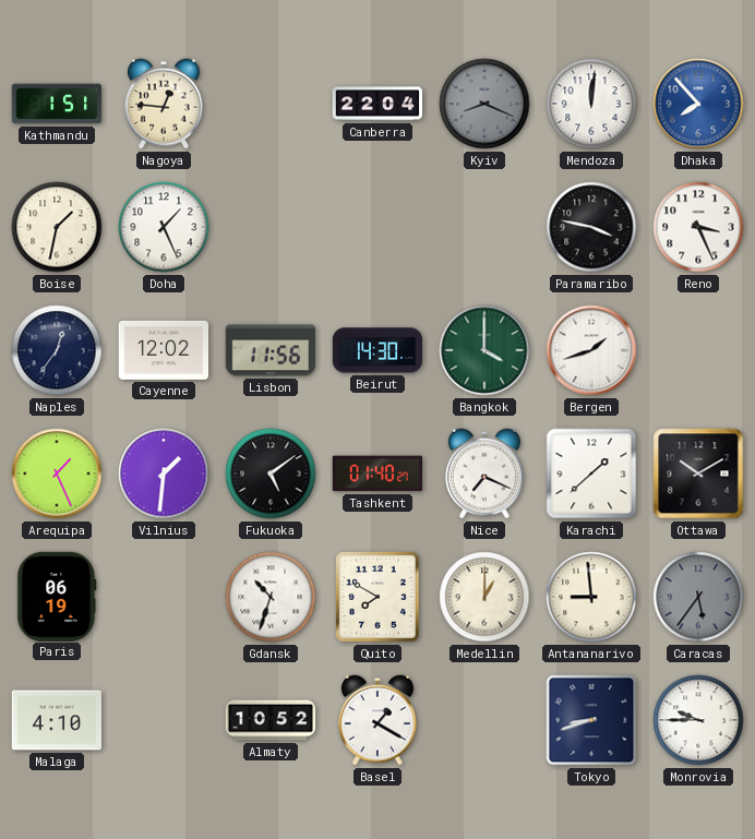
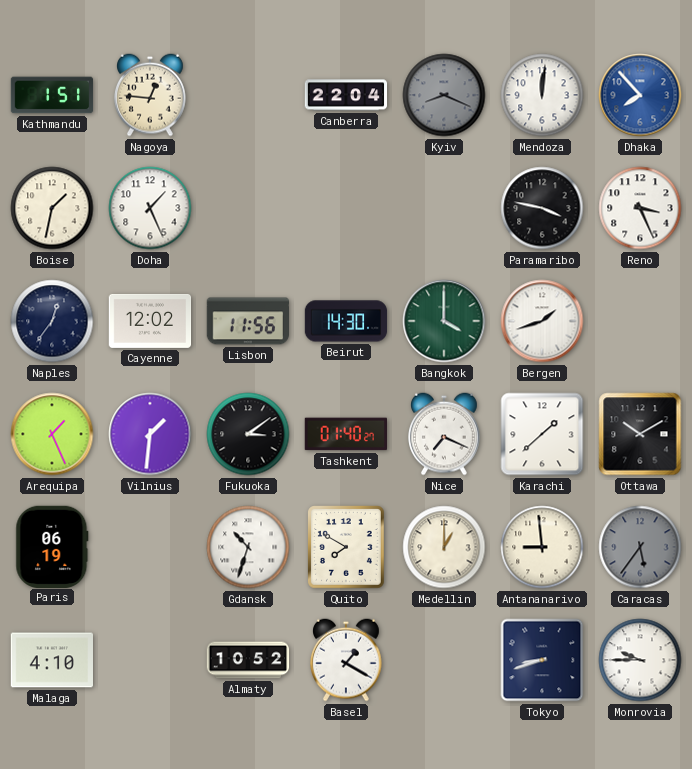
Fukuoka: 5:09 -> 3:09
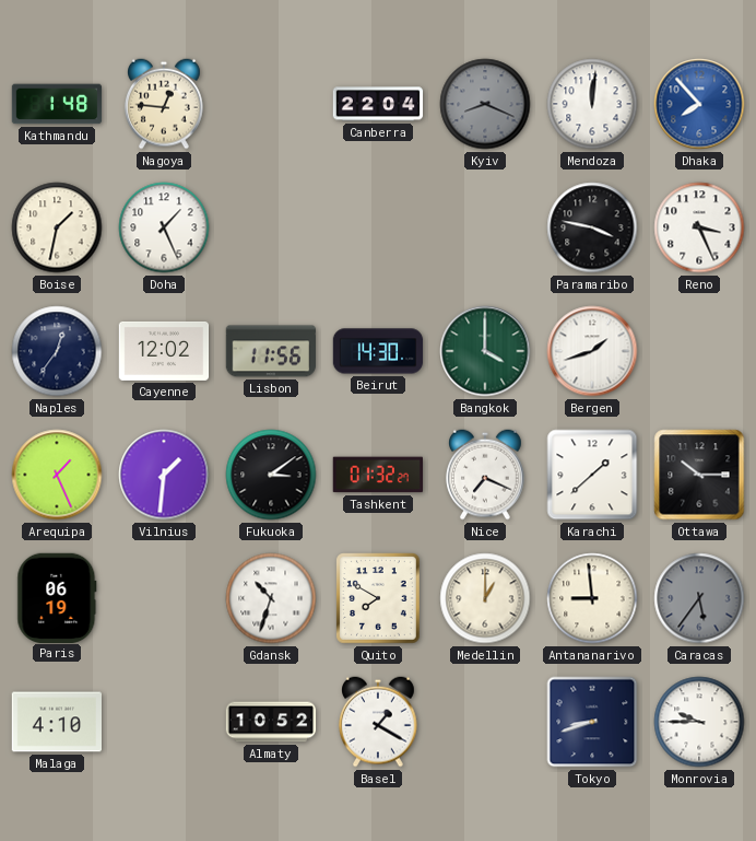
Kathmandu: 1:51 -> 1:48
Tashkent: 01:40 -> 01:32
Ottawa: 10:10 -> 10:15
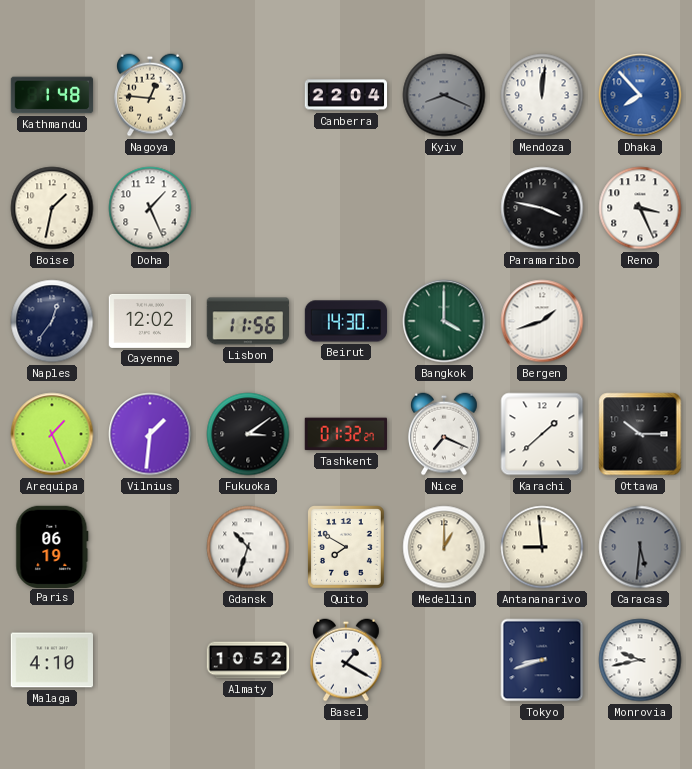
Caracas: 5:36 -> 5:31
Monrovia: 9:45 -> 9:43
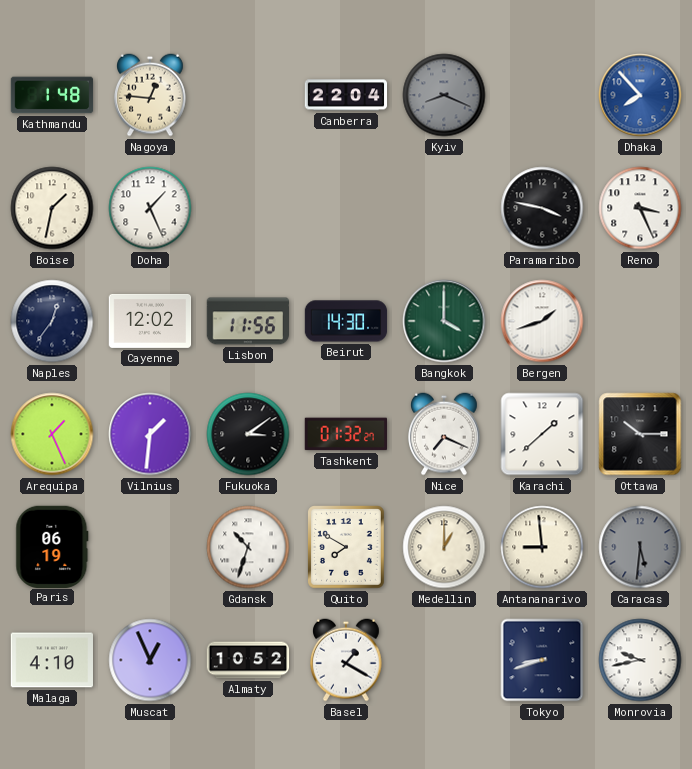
Mendoza: 12:01 -> none
Muscat: none -> 12:56
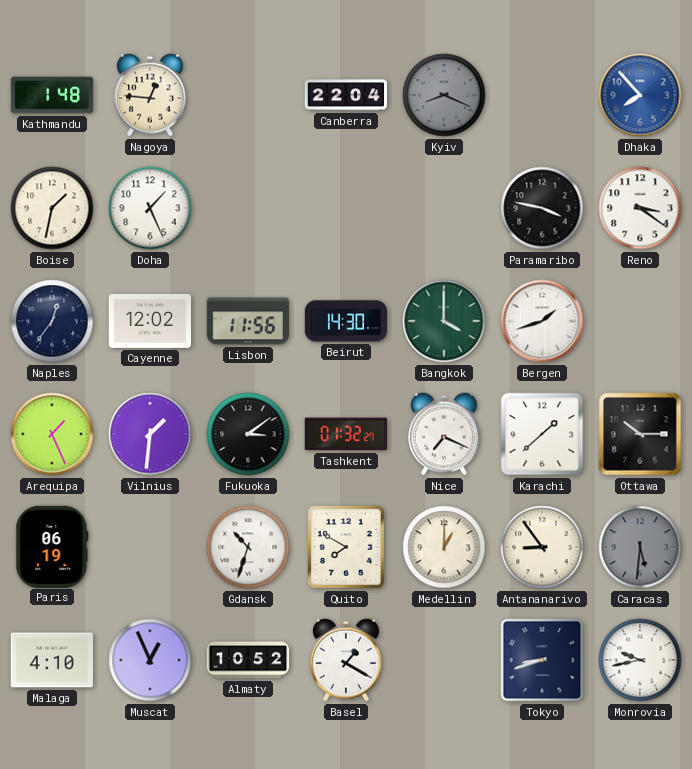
Reno: 3:26 -> 3:21
Antananarivo: 8:59 -> 8:54
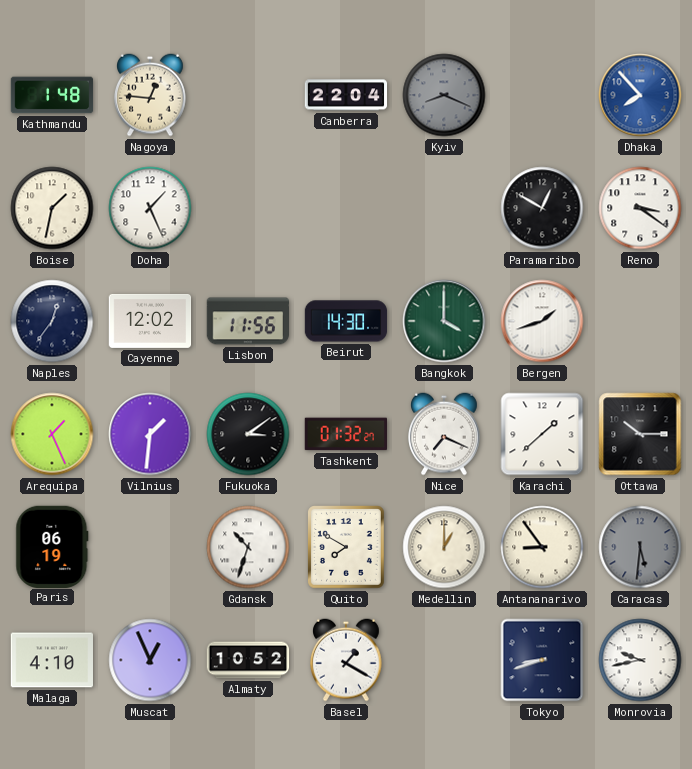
Paramaribo: 3:47 -> 12:50
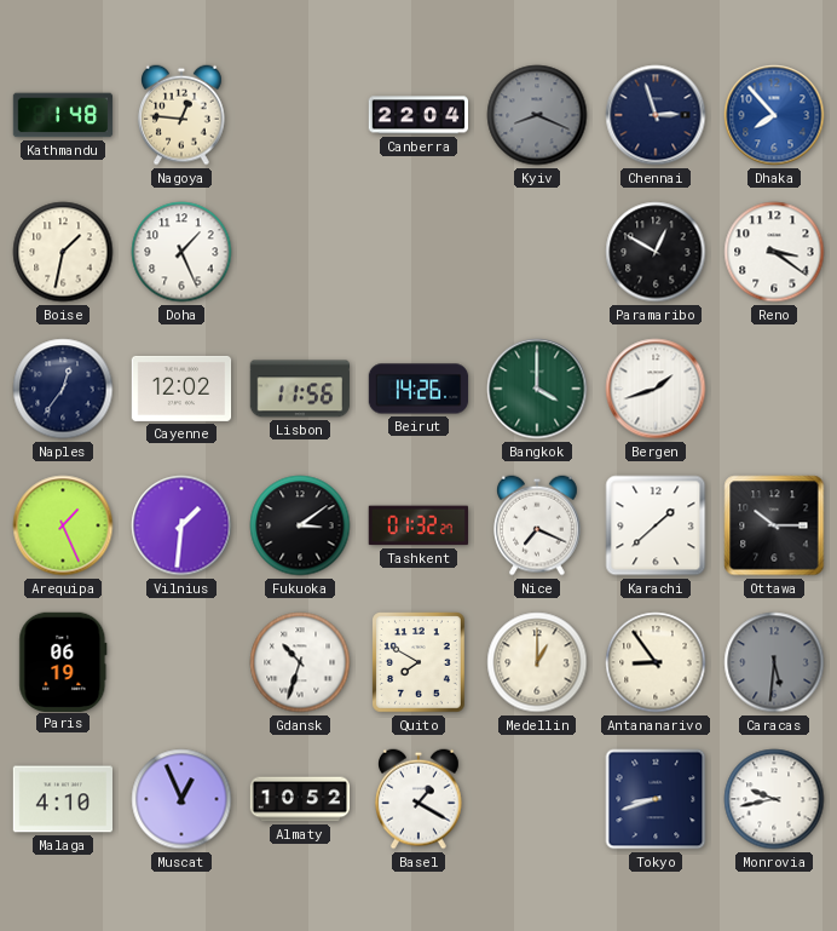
Chennai: none -> 2:57
Beirut: 14:30 -> 14:26
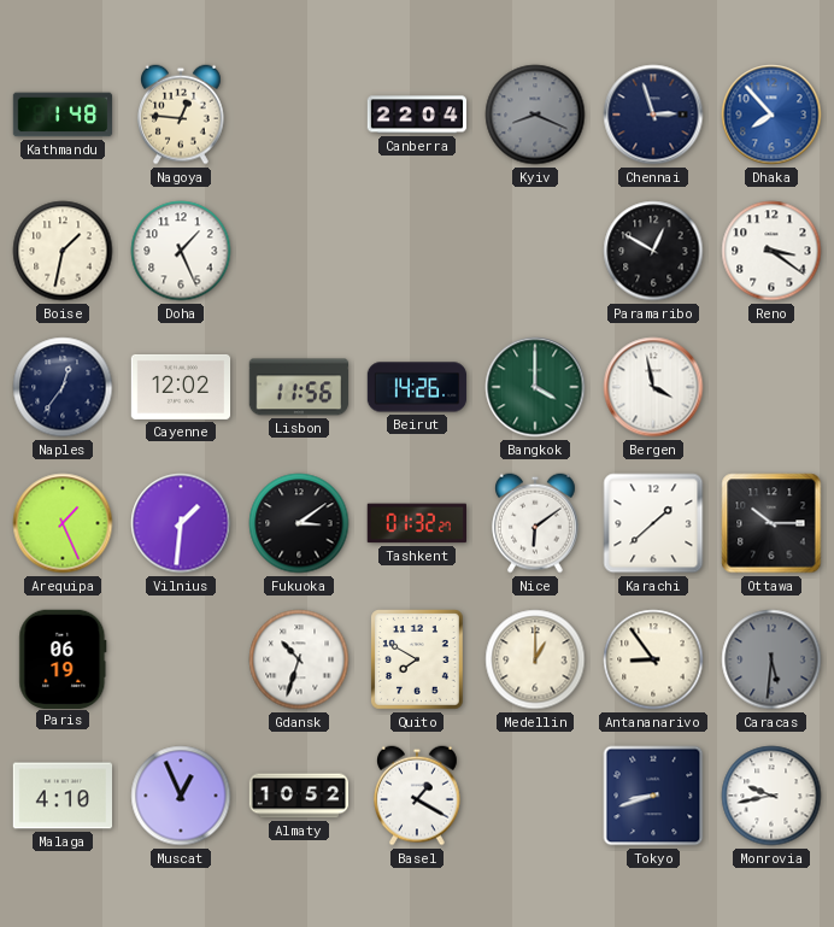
Bergen: 1:42 -> 3:58
Nice: 7:19 -> 6:09
